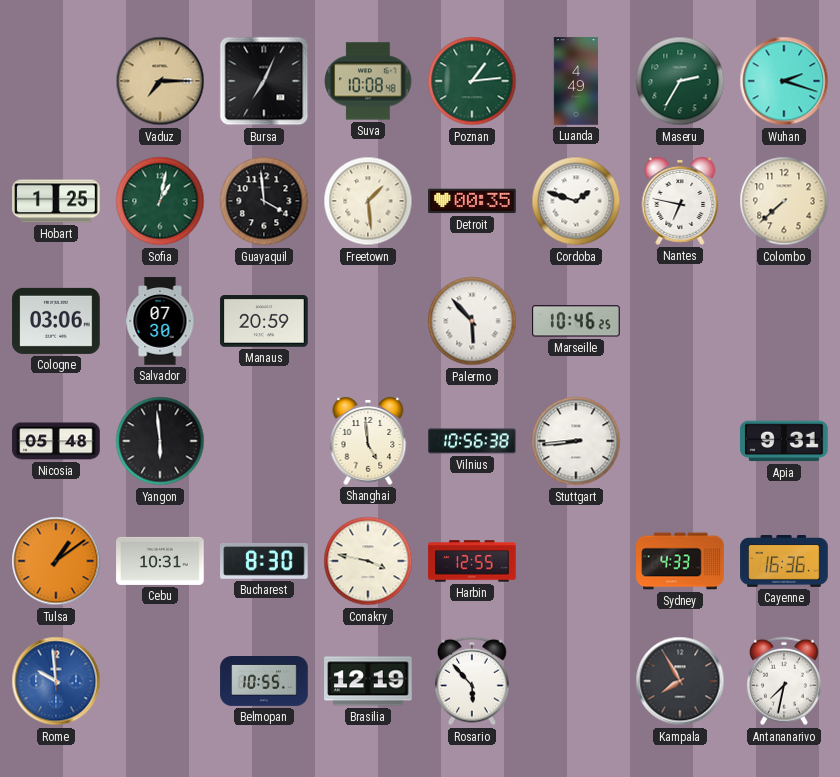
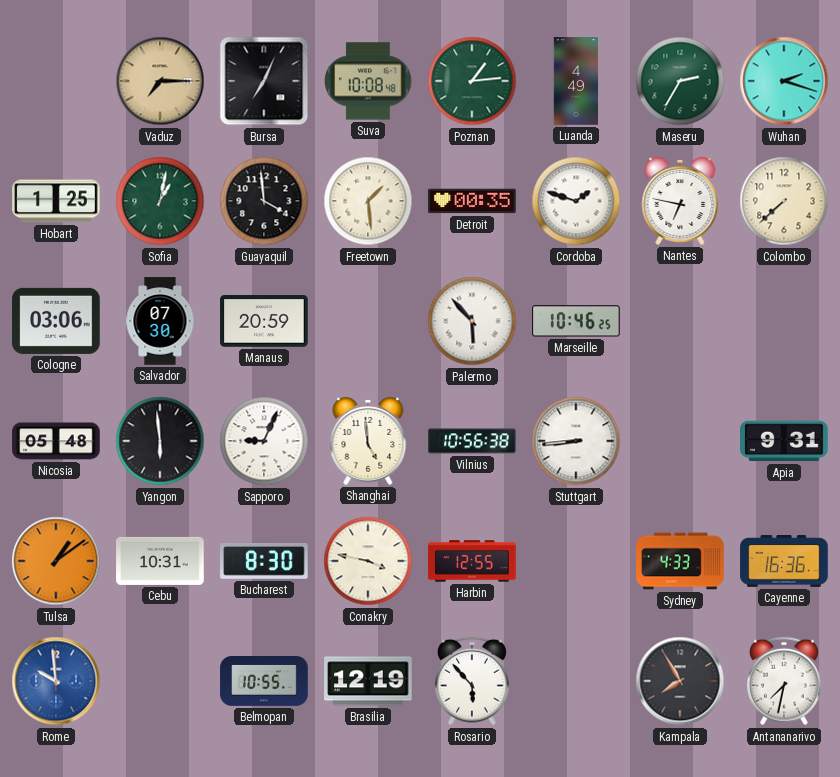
Sapporo: none -> 9:04
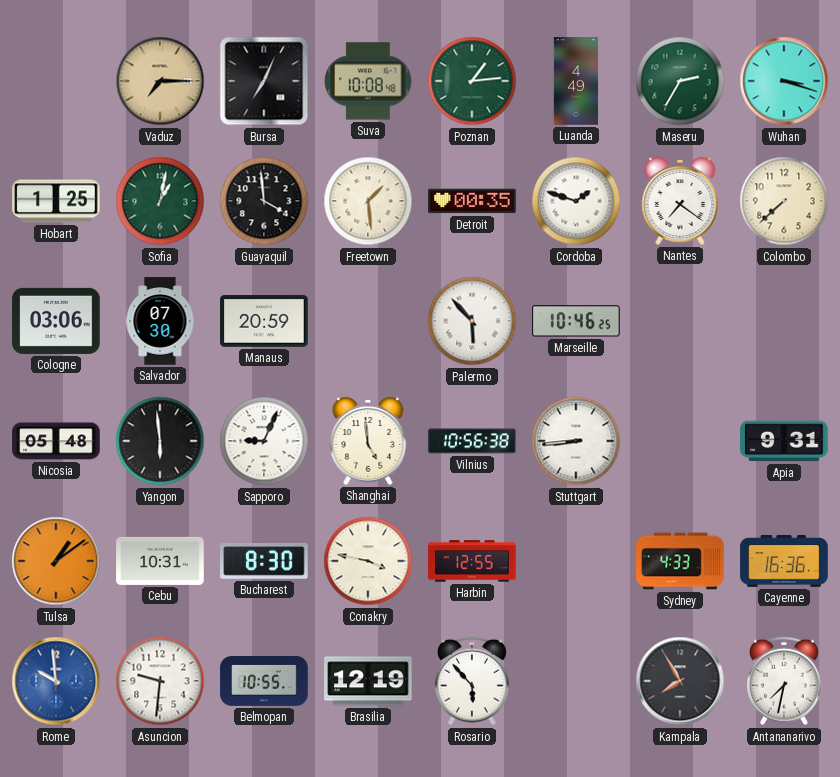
Wuhan: 2:18 -> 3:18
Nantes: 6:47 -> 7:21
Asuncion: none -> 9:31
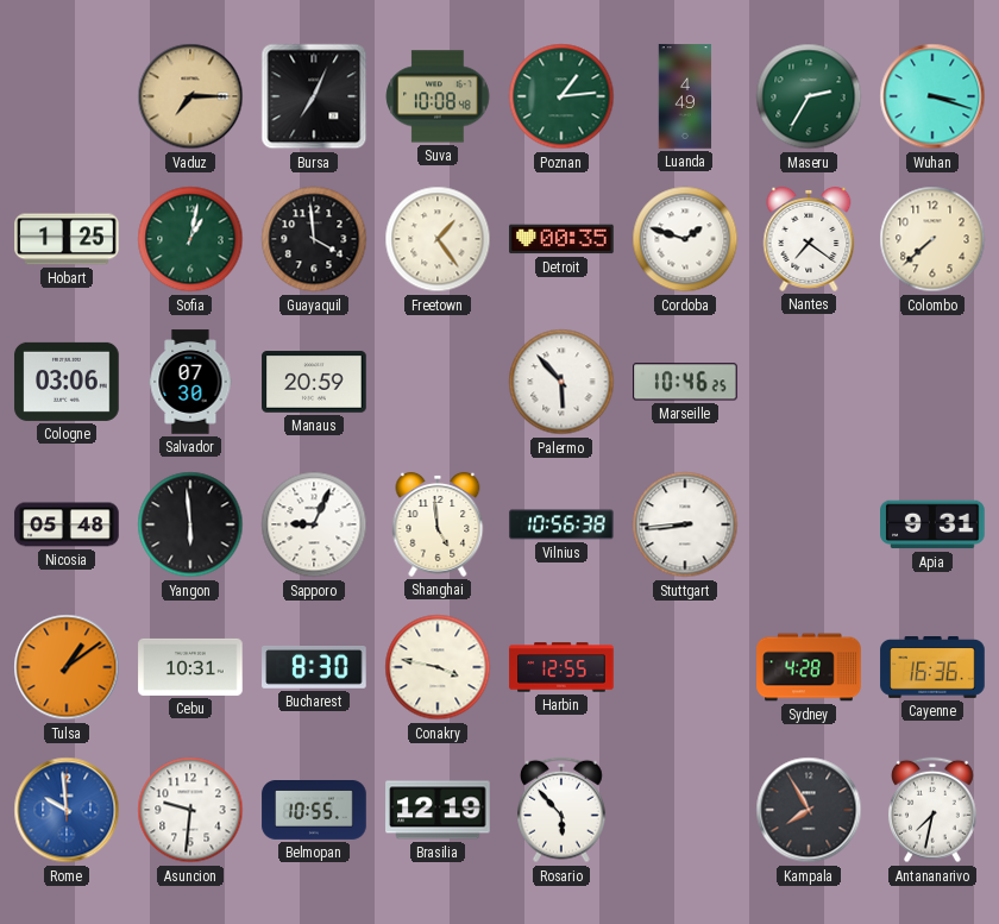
Freetown: 1:29 -> 1:24
Sydney: 4:33 -> 4:28
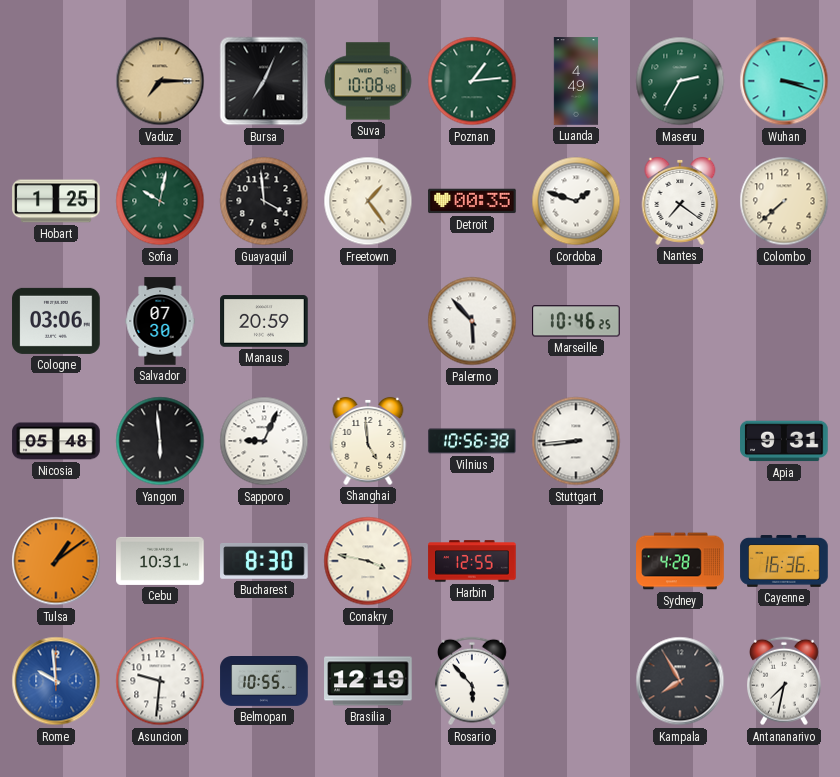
Sofia: 1:02 -> 10:02
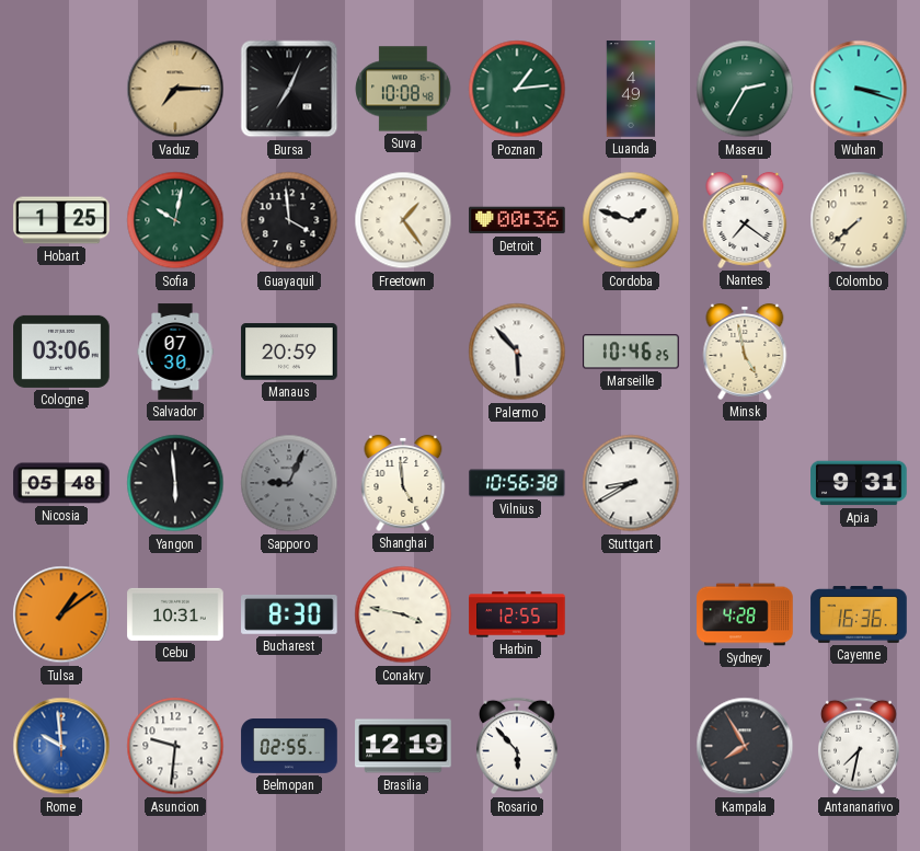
Detroit: 00:35 -> 00:36
Minsk: none -> 4:58
Sapporo dial: white -> grey
Stuttgart: 8:44 -> 8:40
Belmopan: 10:55 -> 02:55
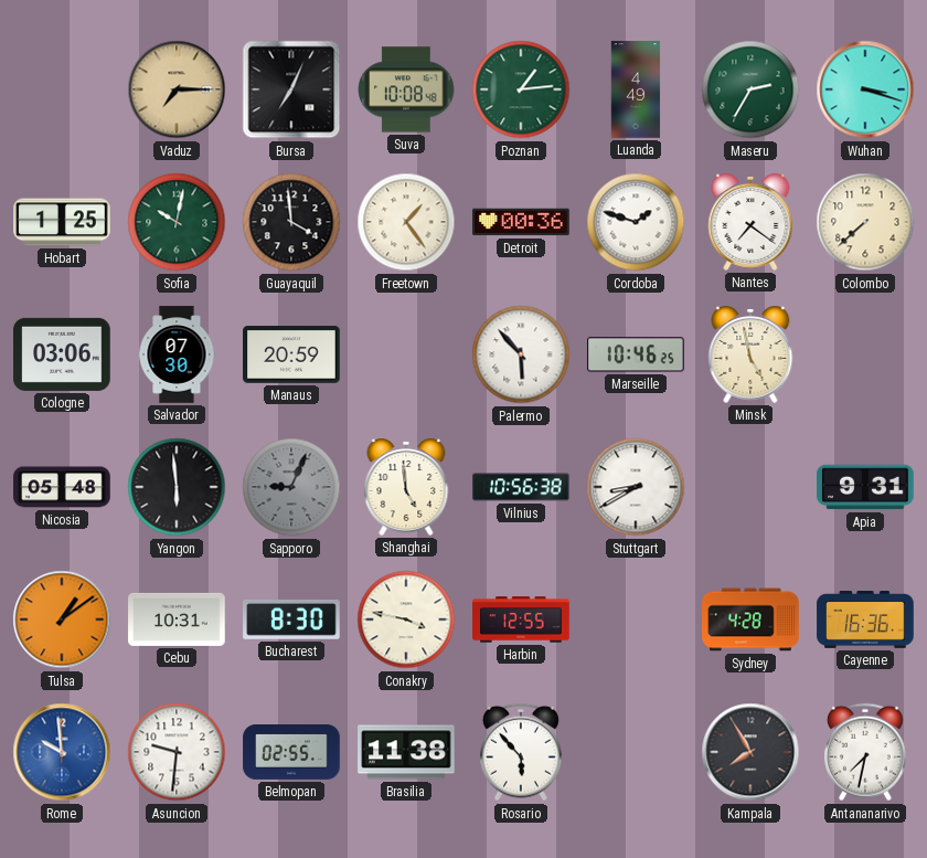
Brasilia: 12:19 -> 11:38
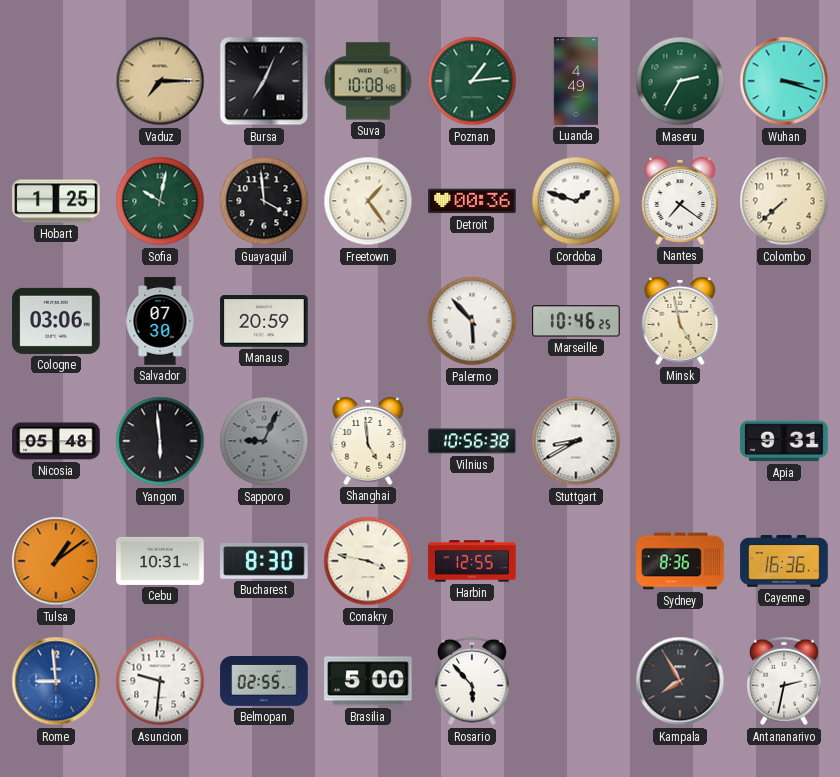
Sydney: 4:28 -> 8:36
Rome: 9:59 -> 8:59
Brasilia: 11:38 -> 5:00
Antananarivo: 7:32 -> 2:32
